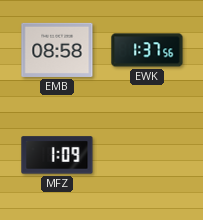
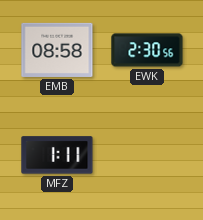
EWK: 1:37 -> 2:30
MFZ: 1:09 -> 1:11
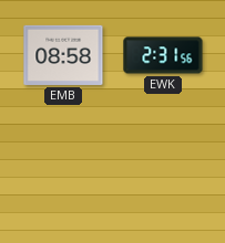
EWK: 2:30 -> 2:31
MFZ: 1:11 -> none
